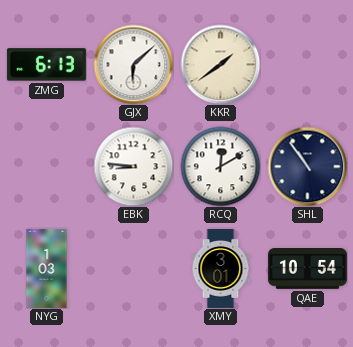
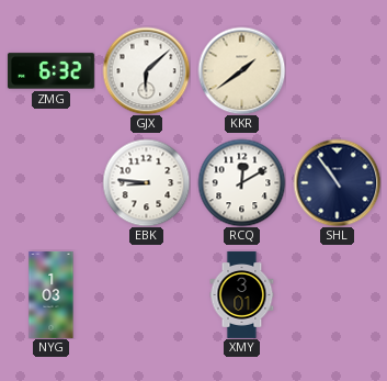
ZMG: 6:13 -> 6:32
QAE: 10:54 -> none
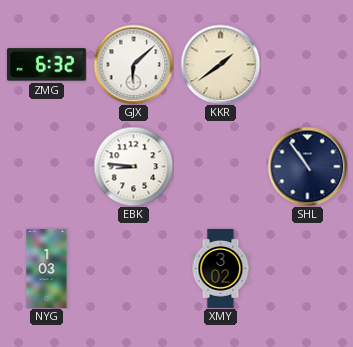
RCQ: 12:10 -> none
XMY: 3:01 -> 3:02
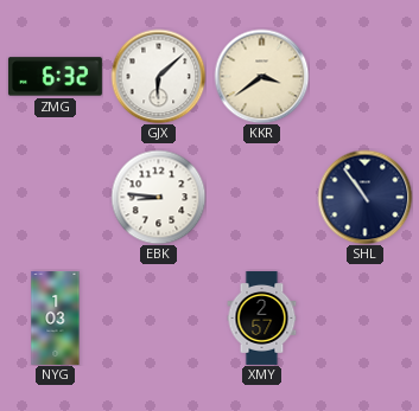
KKR: 1:39 -> 3:39
XMY: 3:02 -> 2:57
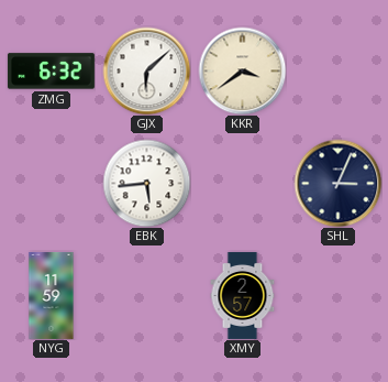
EBK: 8:46 -> 5:44
SHL: 10:54 -> 3:04
NYG: 1:03 -> 11:59
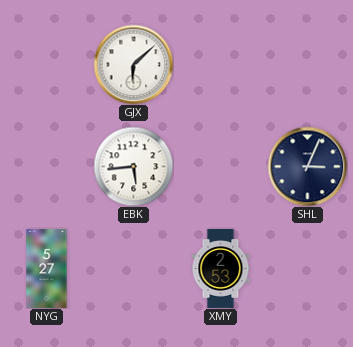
ZMG: 6:32 -> none
KKR: 3:39 -> none
NYG: 11:59 -> 5:27
XMY: 2:57 -> 2:53
